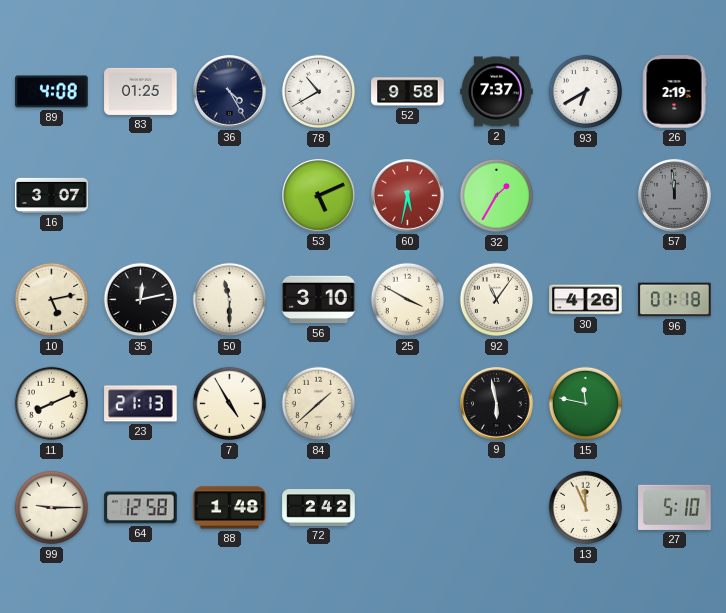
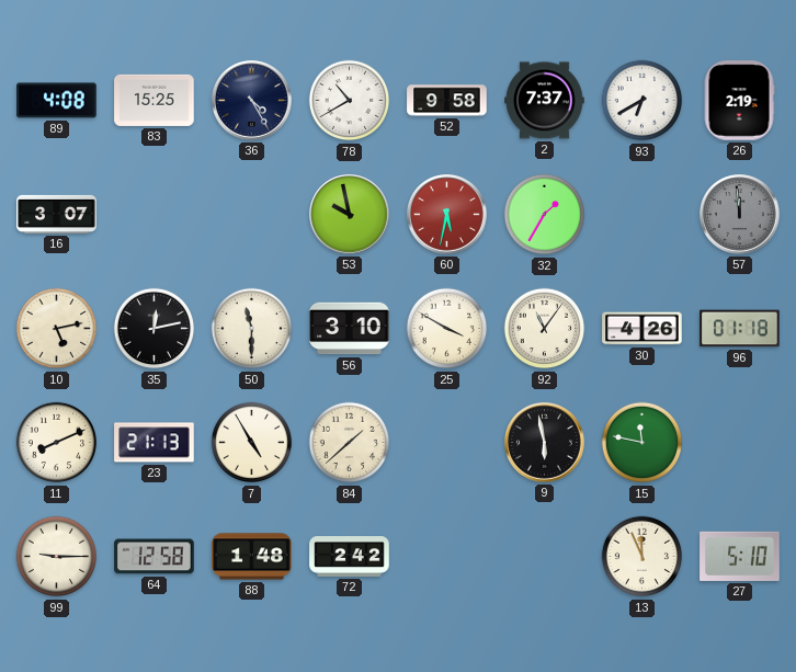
83: 01:25 -> 15:25
53: 5:11 -> 9:58
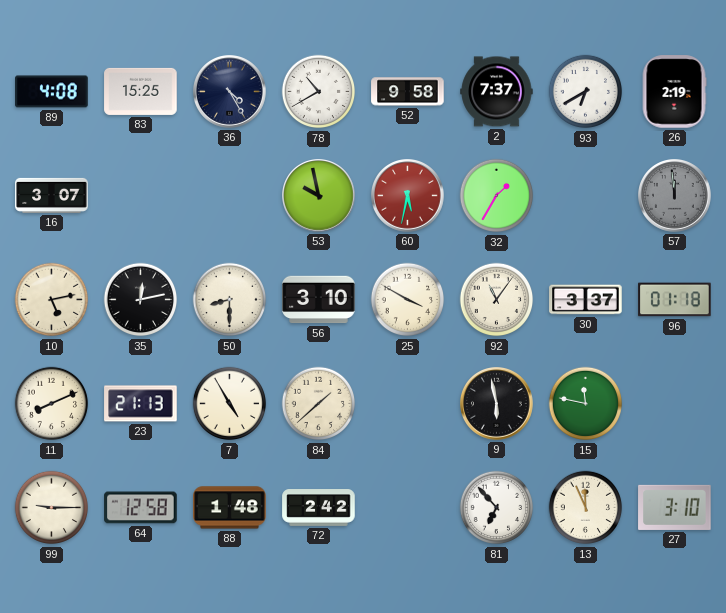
50: 11:30 -> 8:30
30: 4:26 -> 3:37
81: none -> 6:53
27: 5:10 -> 3:10
